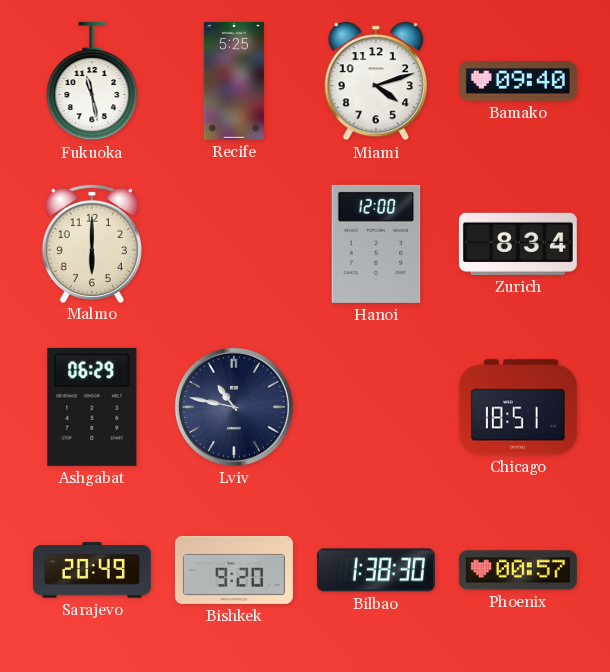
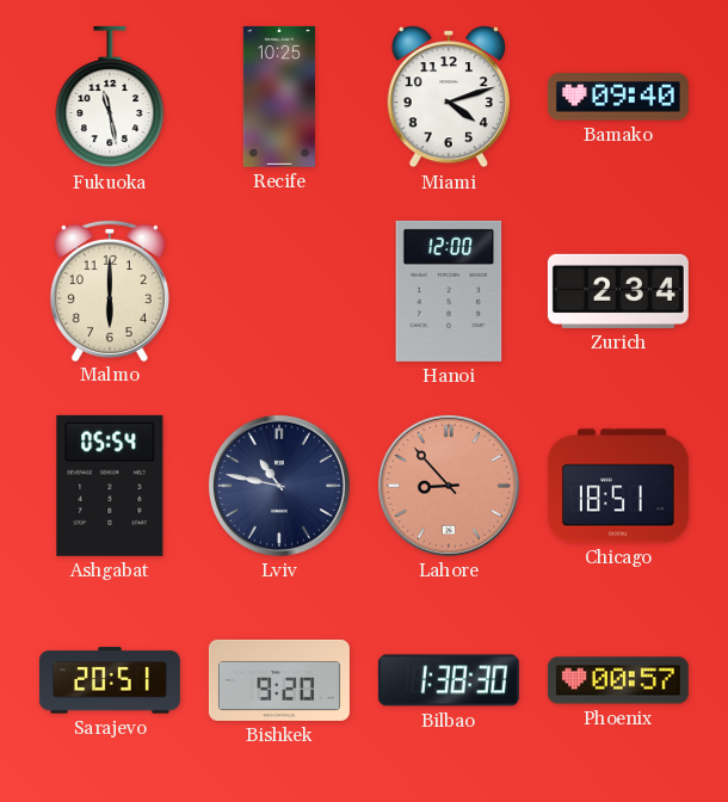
Recife: 5:25 -> 10:25
Zurich: 8:34 -> 2:34
Ashgabat: 06:29 -> 05:54
Lahore: none -> 8:53
Sarajevo: 20:49 -> 20:51
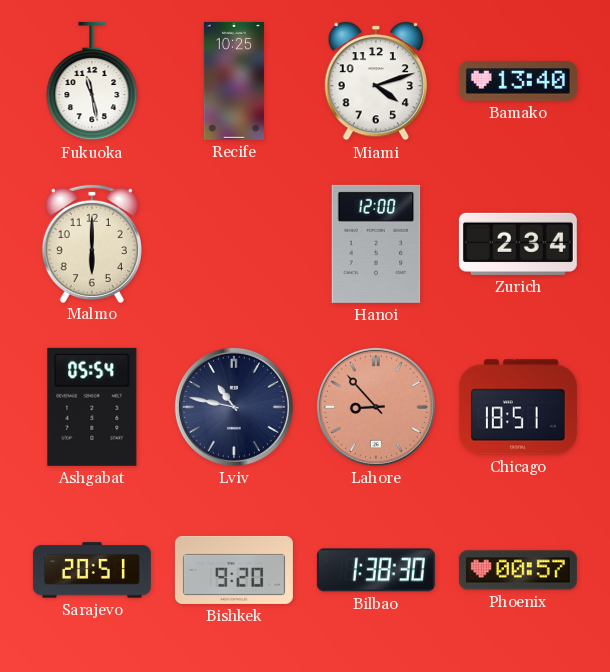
Bamako: 09:40 -> 13:40
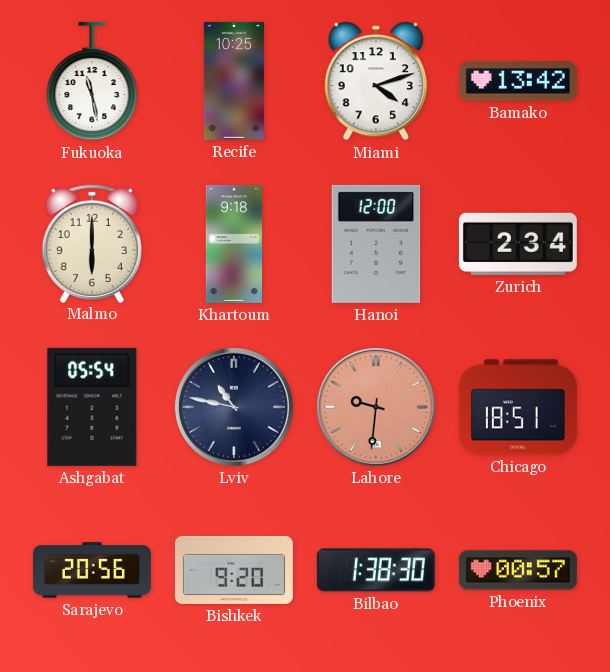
Bamako: 13:40 -> 13:42
Khartoum: none -> 9:18
Lahore: 8:53 -> 9:31
Sarajevo: 20:51 -> 20:56
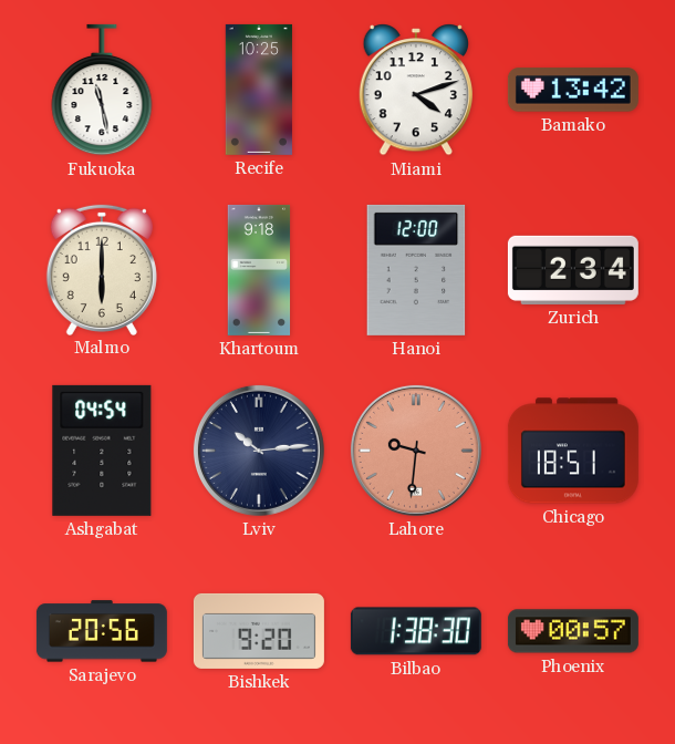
Ashgabat: 05:54 -> 04:54
Lviv: 10:47 -> 10:14
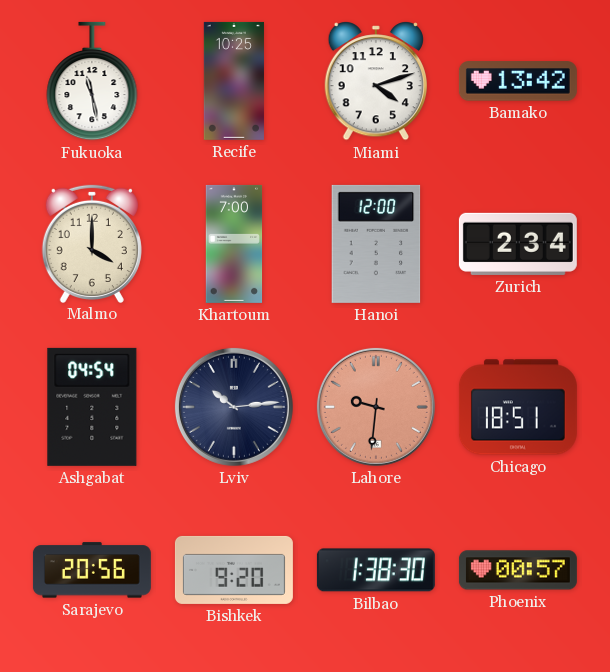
Malmo: 6:00 -> 4:00
Khartoum: 9:18 -> 7:00
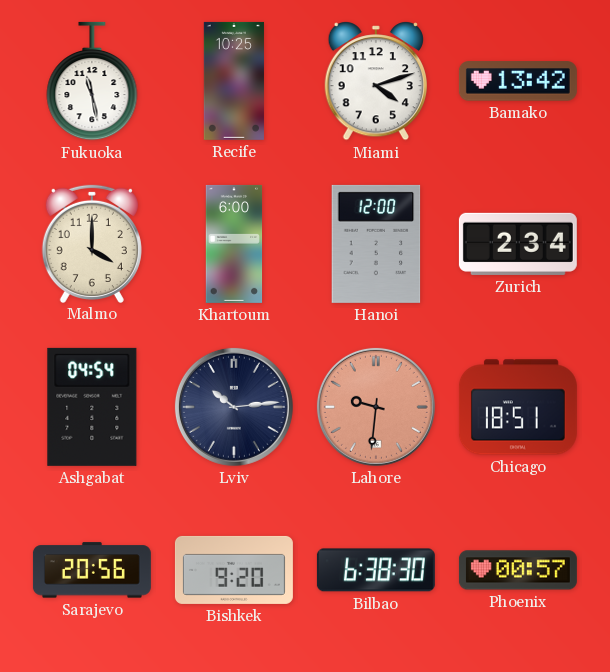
Khartoum: 7:00 -> 6:00
Bilbao: 1:38 -> 6:38
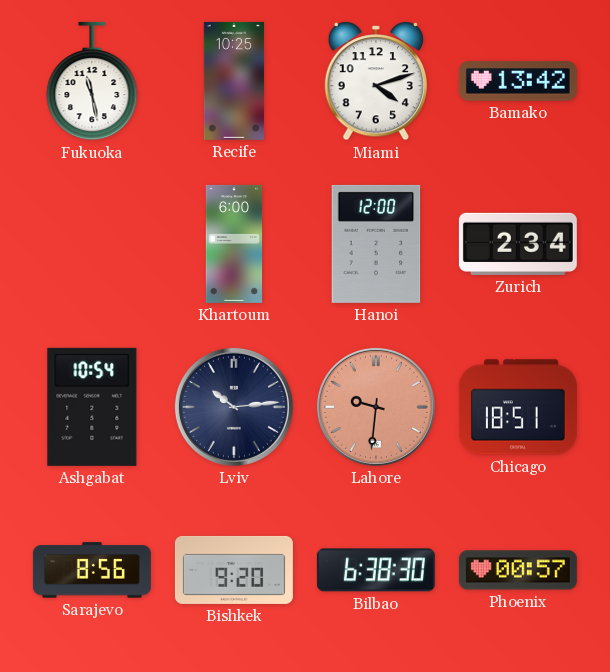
Malmo: 4:00 -> none
Ashgabat: 04:54 -> 10:54
Sarajevo: 20:56 -> 8:56
